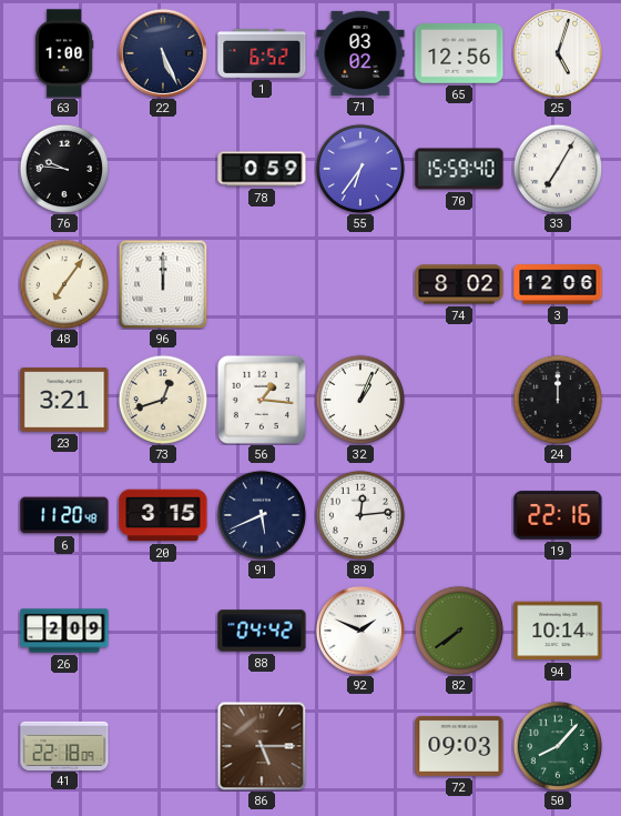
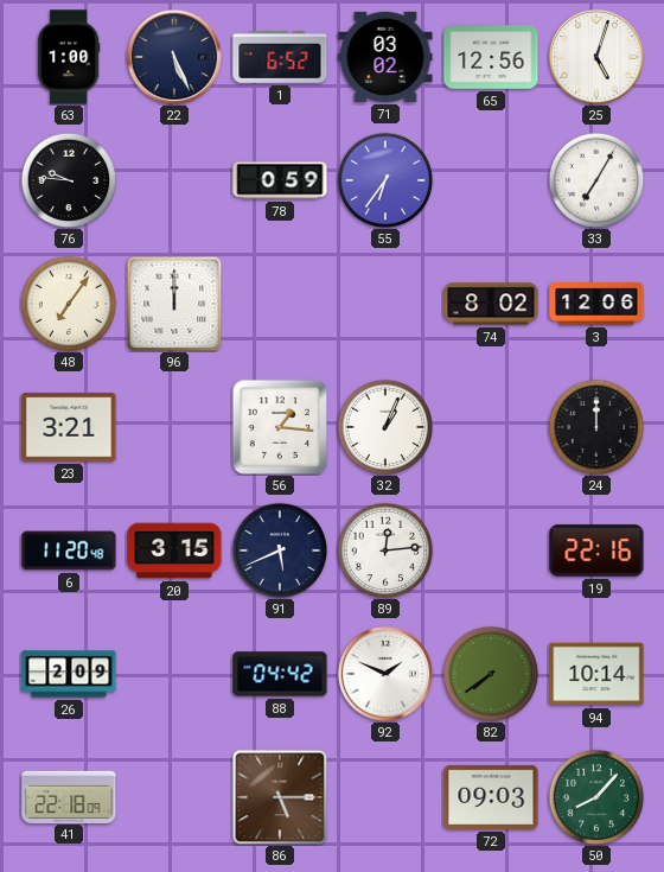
70: 15:59 -> none
73: 12:42 -> none
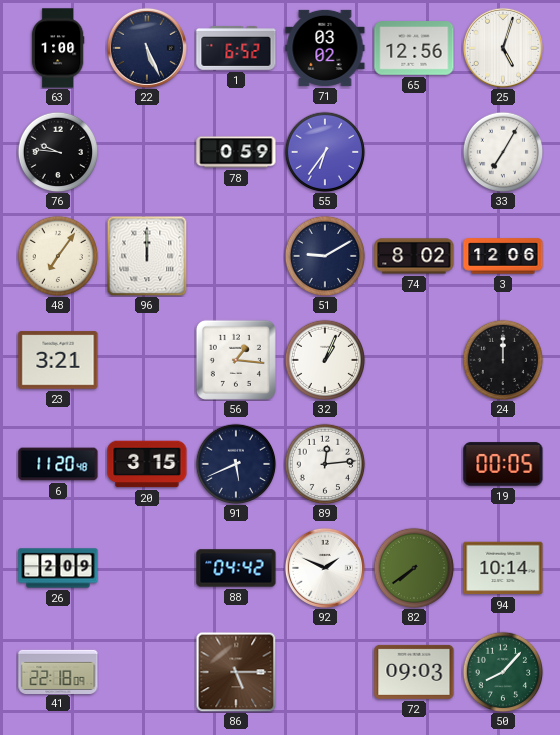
51: none -> 9:10
19: 22:16 -> 00:05
